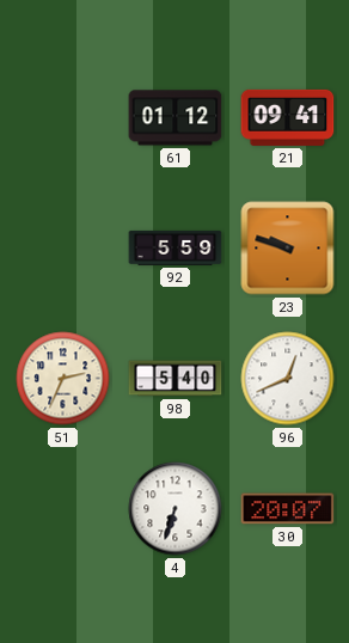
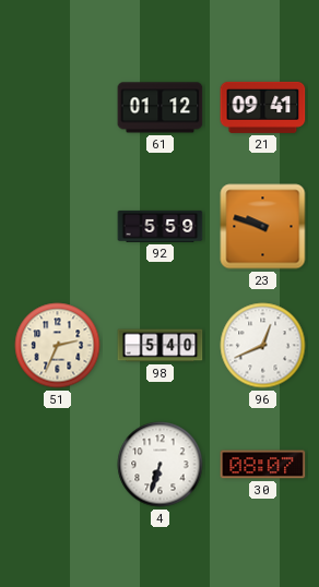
30: 20:07 -> 08:07
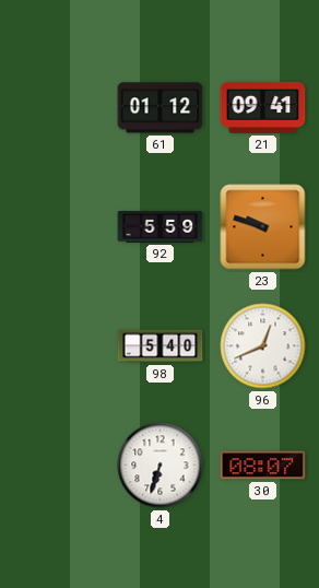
51: 2:34 -> none
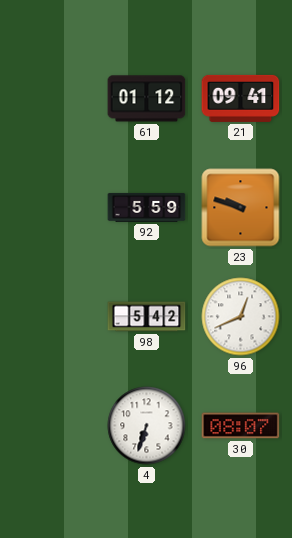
98: 5:40 -> 5:42
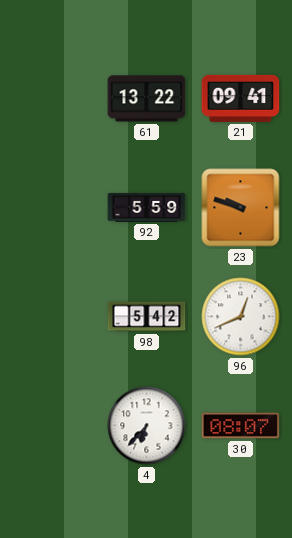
61: 01:12 -> 13:22
4: 6:33 -> 6:37
